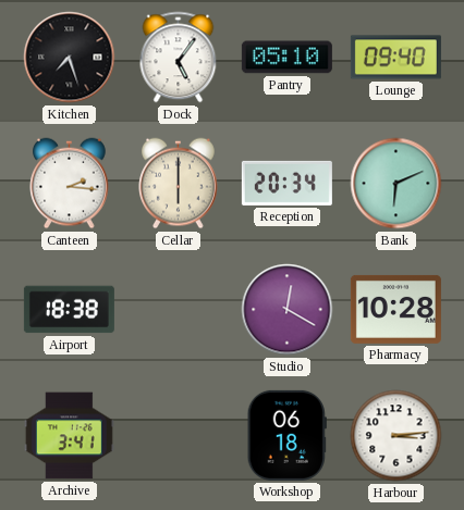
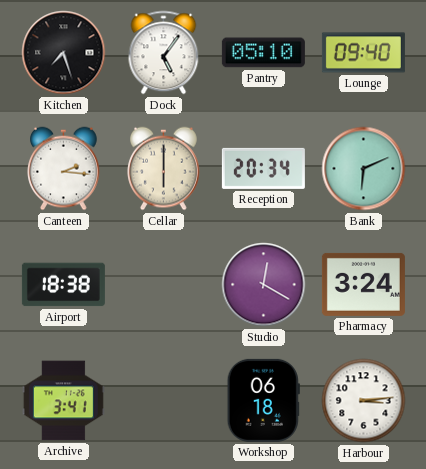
Pharmacy: 10:28 -> 3:24
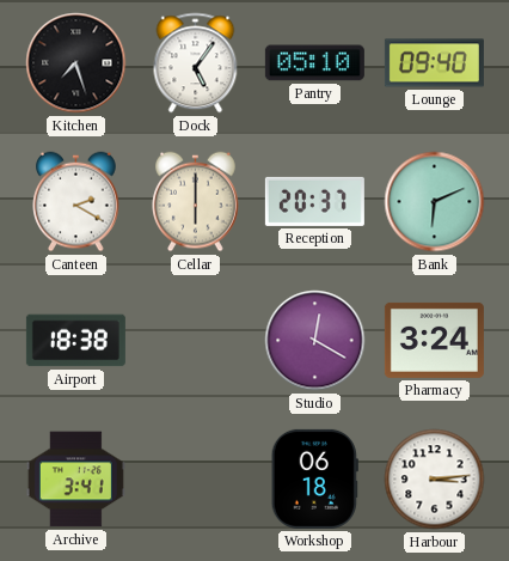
Canteen: 2:16 -> 2:20
Reception: 20:34 -> 20:37
